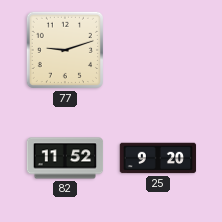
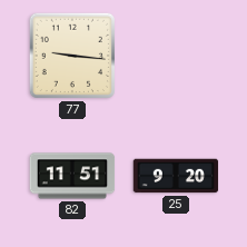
77: 9:12 -> 9:16
82: 11:52 -> 11:51
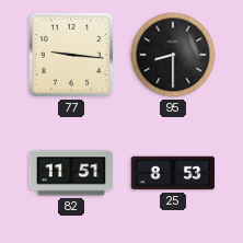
95: none -> 8:30
25: 9:20 -> 8:53
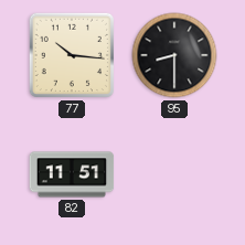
77: 9:16 -> 10:16
25: 8:53 -> none
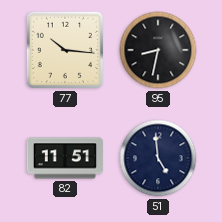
95: 8:30 -> 8:32
51: none -> 4:59
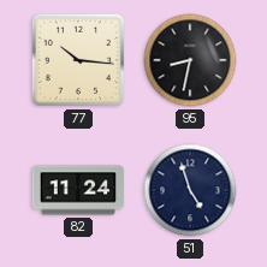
82: 11:51 -> 11:24
51: 4:59 -> 4:57
